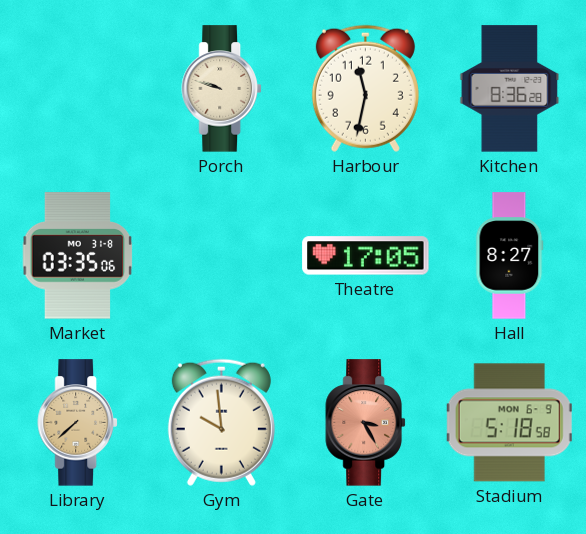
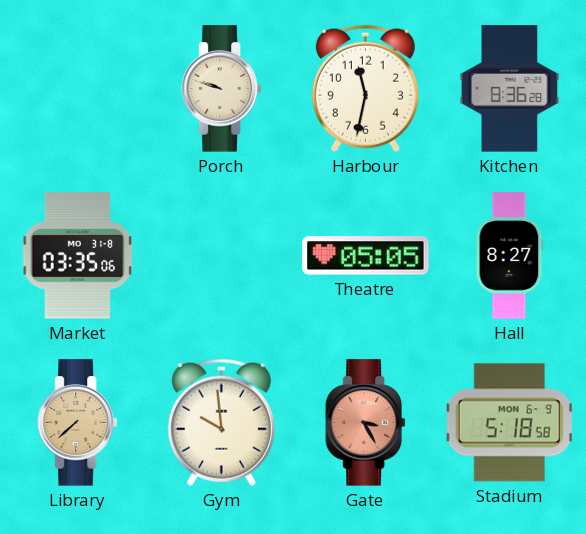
Theatre: 17:05 -> 05:05
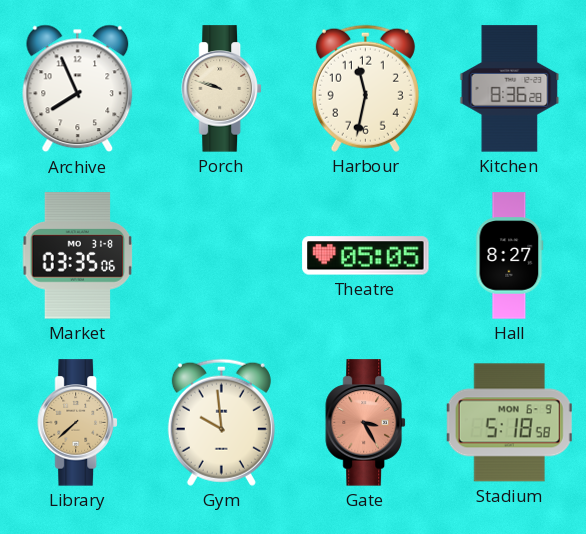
Archive: none -> 7:56
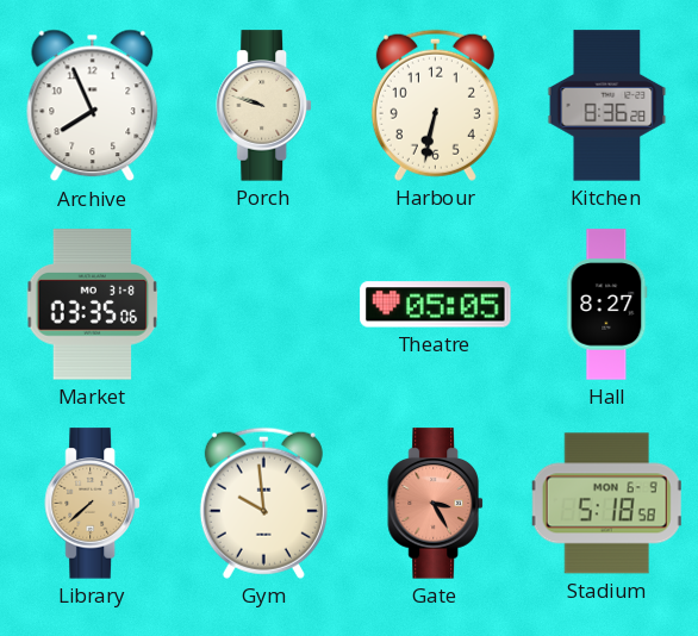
Harbour: 11:32 -> 6:32
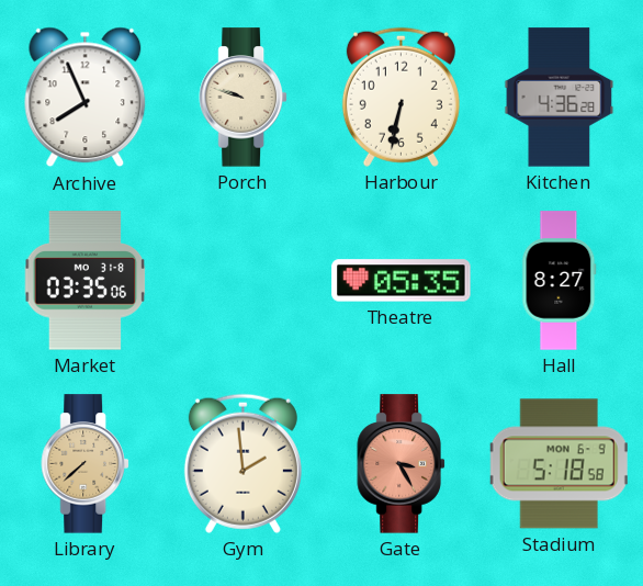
Kitchen: 8:36 -> 4:36
Theatre: 05:05 -> 05:35
Gym: 9:59 -> 1:59
